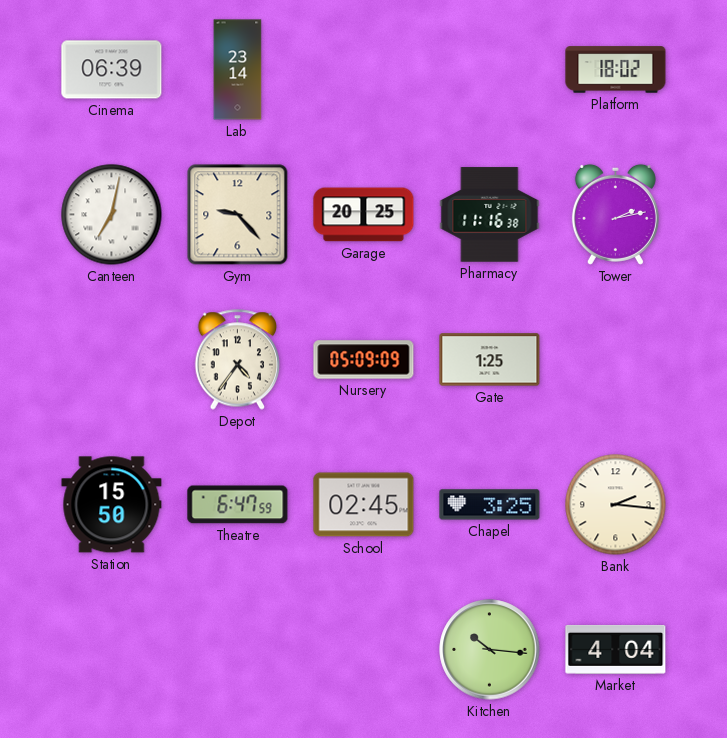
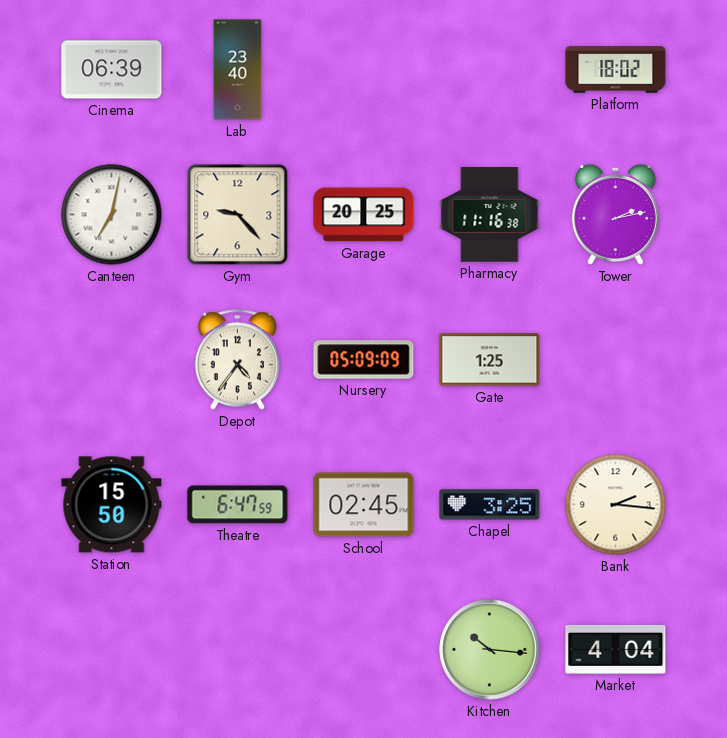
Lab: 23:14 -> 23:40
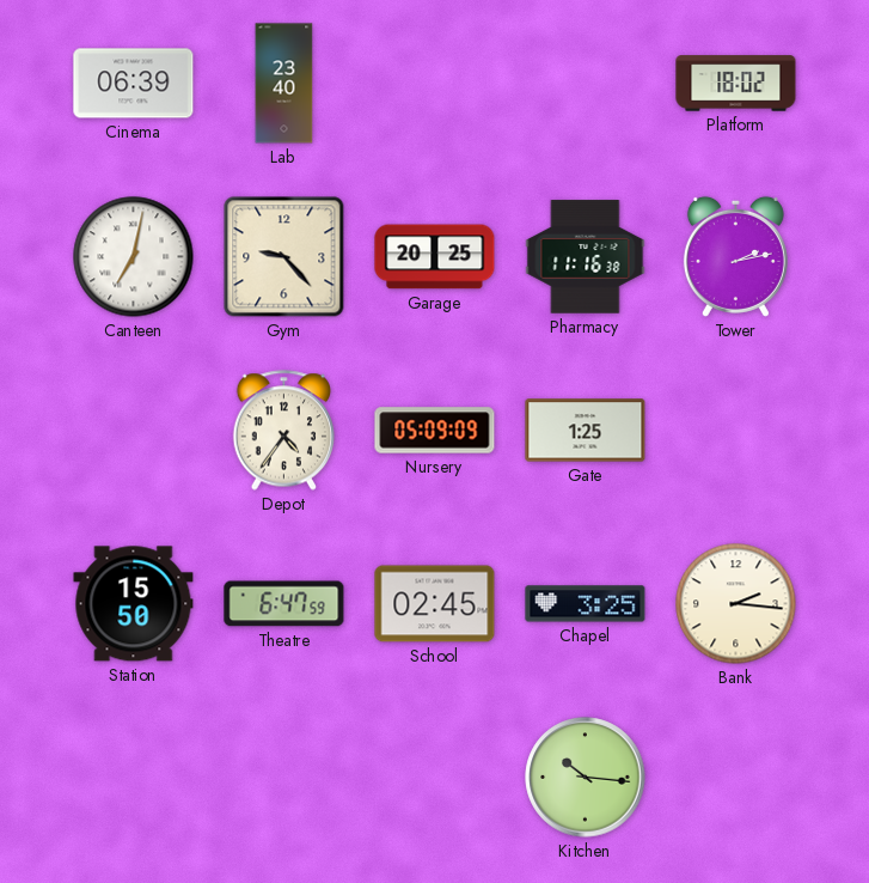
Market: 4:04 -> none
